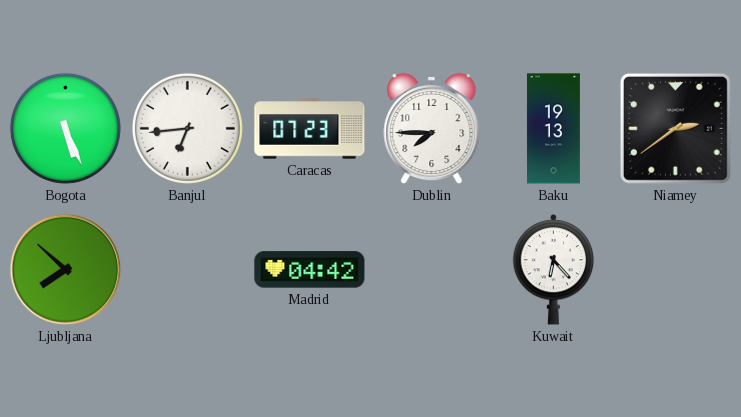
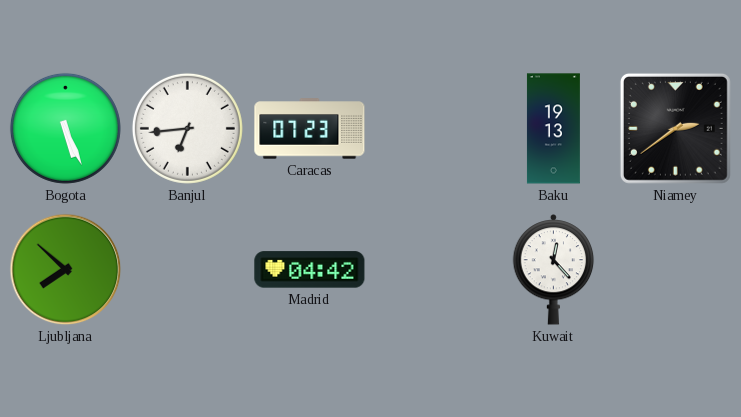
Dublin: 7:45 -> none
Kuwait: 6:23 -> 12:23
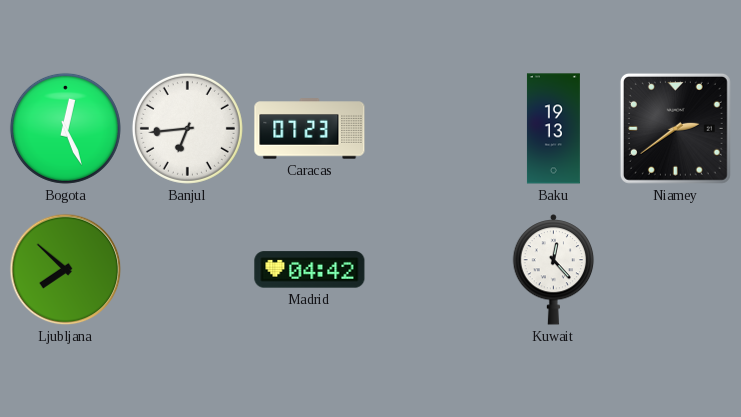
Bogota: 5:26 -> 12:26
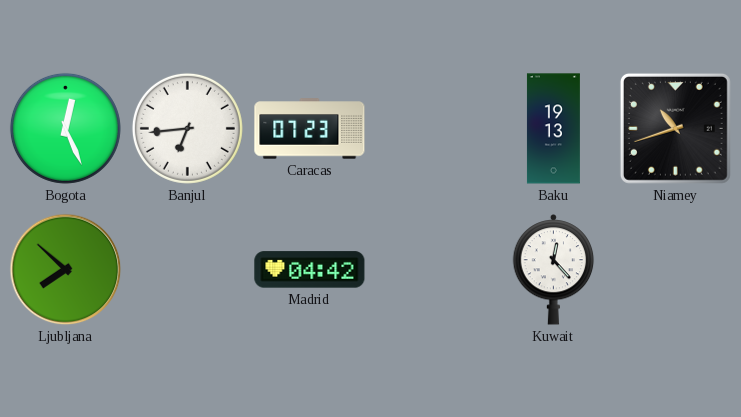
Niamey: 2:39 -> 10:42
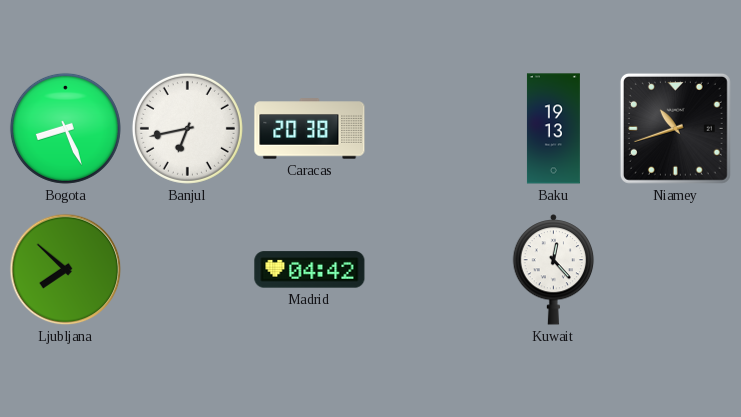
Bogota: 12:26 -> 8:26
Banjul: 6:44 -> 6:43
Caracas: 07:23 -> 20:38
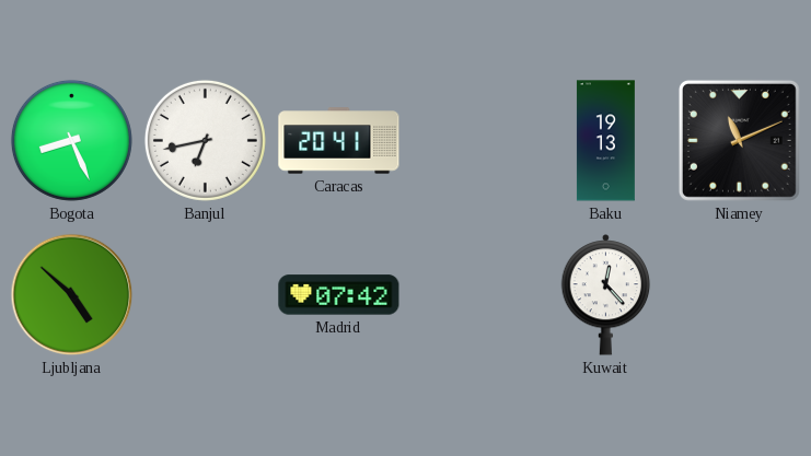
Caracas: 20:38 -> 20:41
Niamey: 10:42 -> 11:11
Ljubljana: 7:52 -> 4:52
Madrid: 04:42 -> 07:42
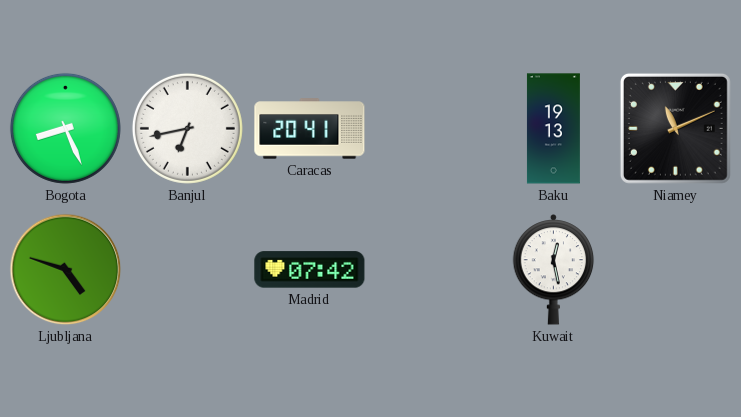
Ljubljana: 4:52 -> 4:48
Kuwait: 12:23 -> 12:28
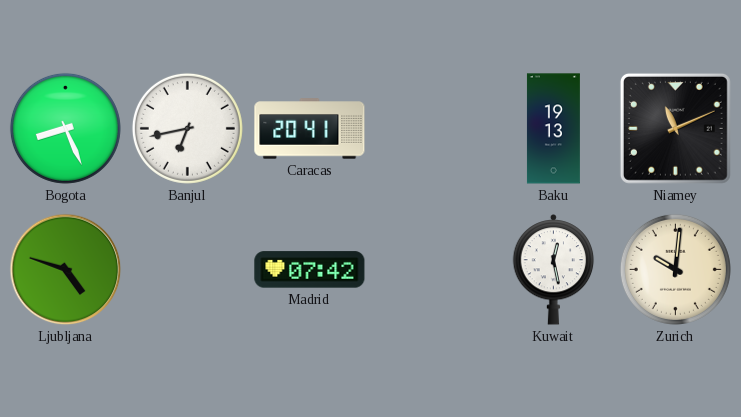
Zurich: none -> 10:01
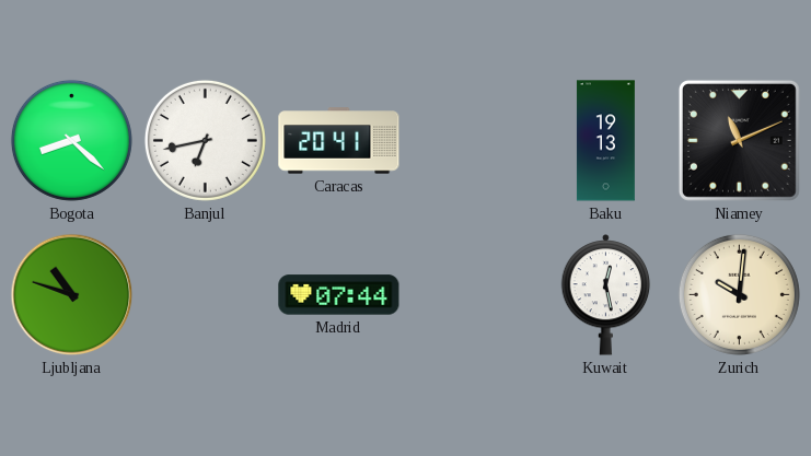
Bogota: 8:26 -> 8:22
Ljubljana: 4:48 -> 10:48
Madrid: 07:42 -> 07:44
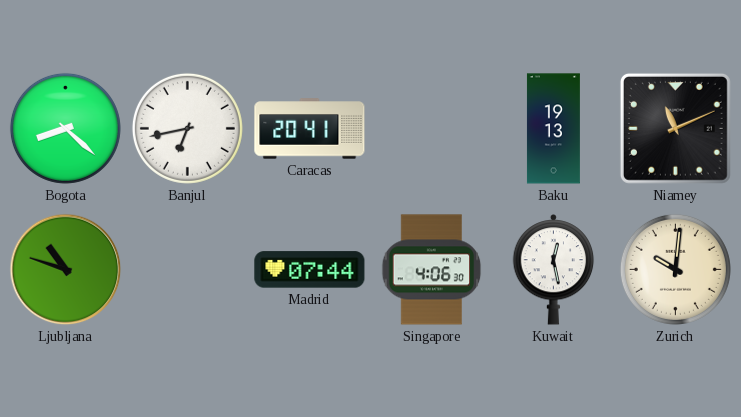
Singapore: none -> 4:06
